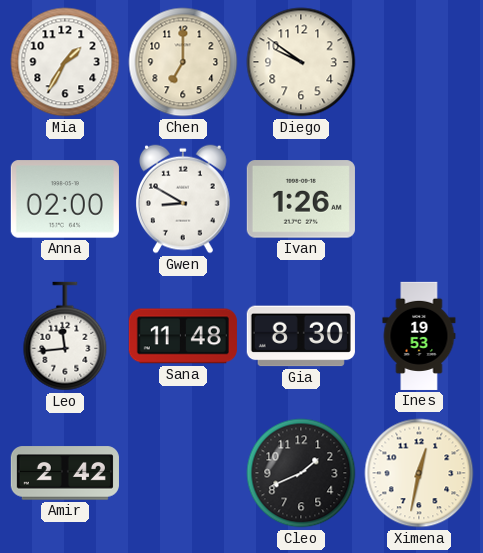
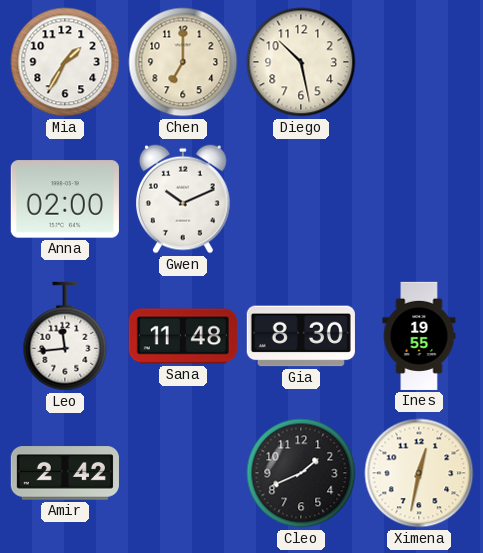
Diego: 9:51 -> 10:28
Gwen: 8:50 -> 10:11
Ivan: 1:26 -> none
Ines: 19:53 -> 19:55
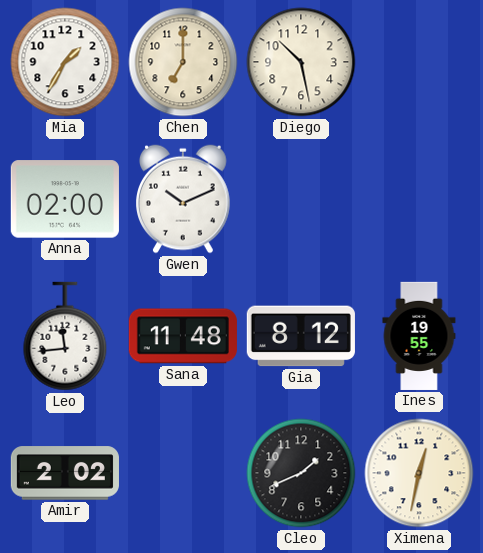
Gia: 8:30 -> 8:12
Amir: 2:42 -> 2:02
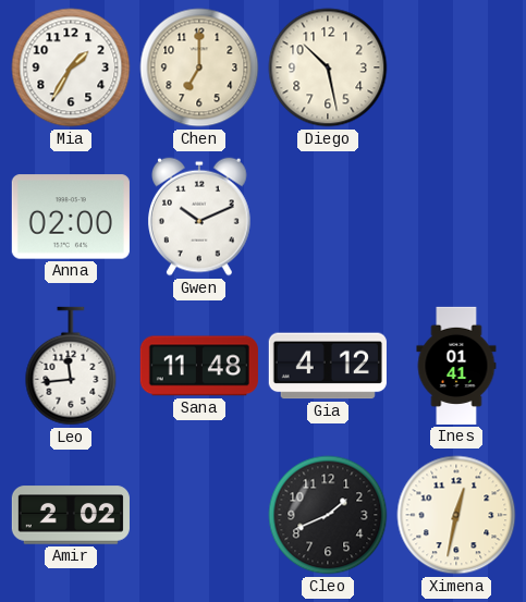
Gia: 8:12 -> 4:12
Ines: 19:55 -> 01:41
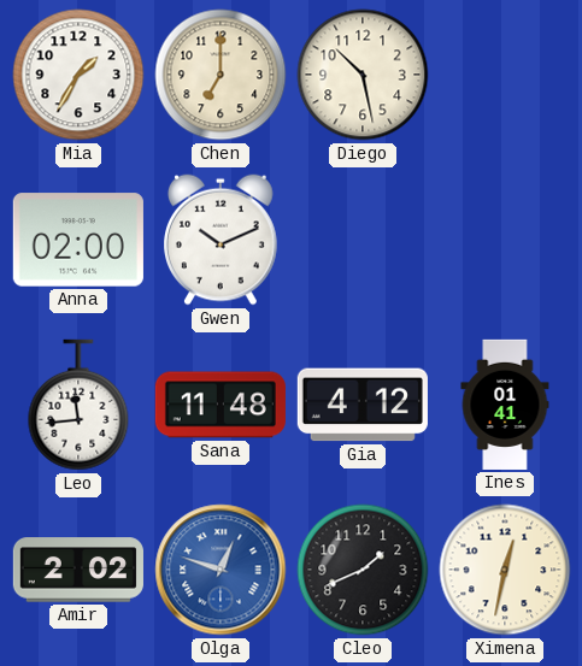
Olga: none -> 12:48
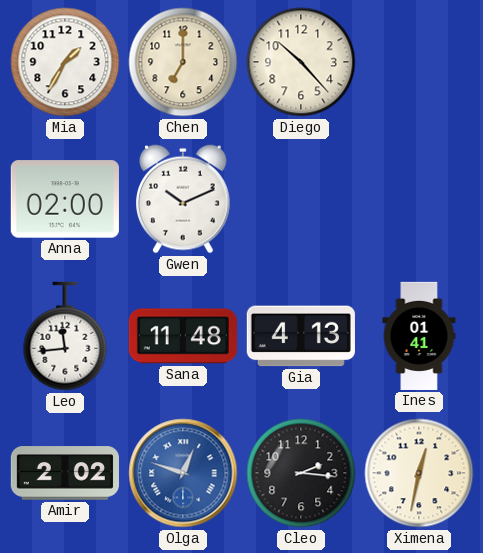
Diego: 10:28 -> 10:23
Gia: 4:12 -> 4:13
Cleo: 1:41 -> 2:16
